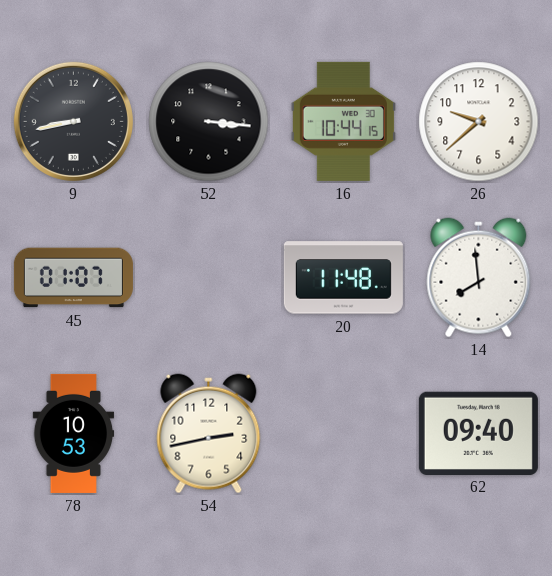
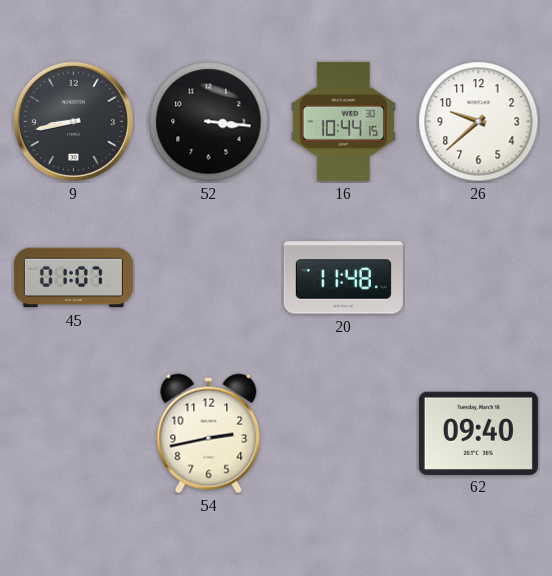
14: 7:59 -> none
78: 10:53 -> none
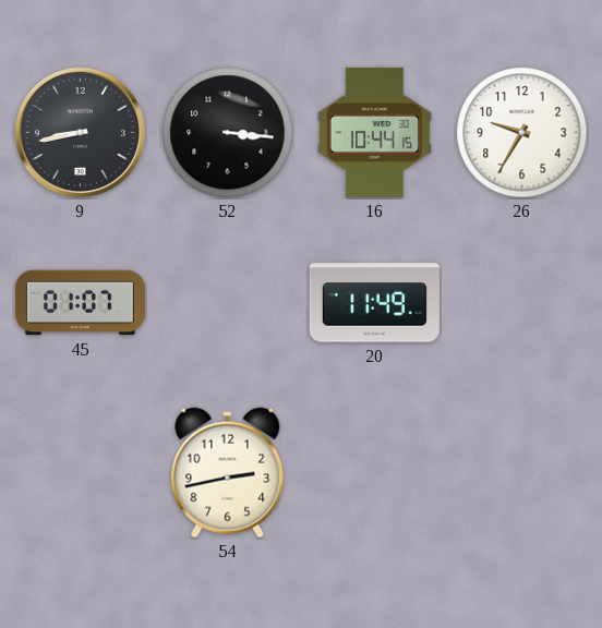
26: 9:38 -> 9:35
20: 11:48 -> 11:49
62: 09:40 -> none
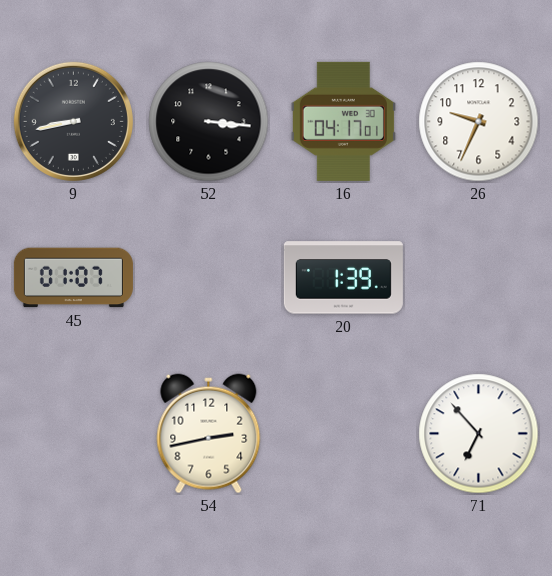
16: 10:44 -> 04:17
26: 9:35 -> 9:34
20: 11:49 -> 1:39
71: none -> 6:53
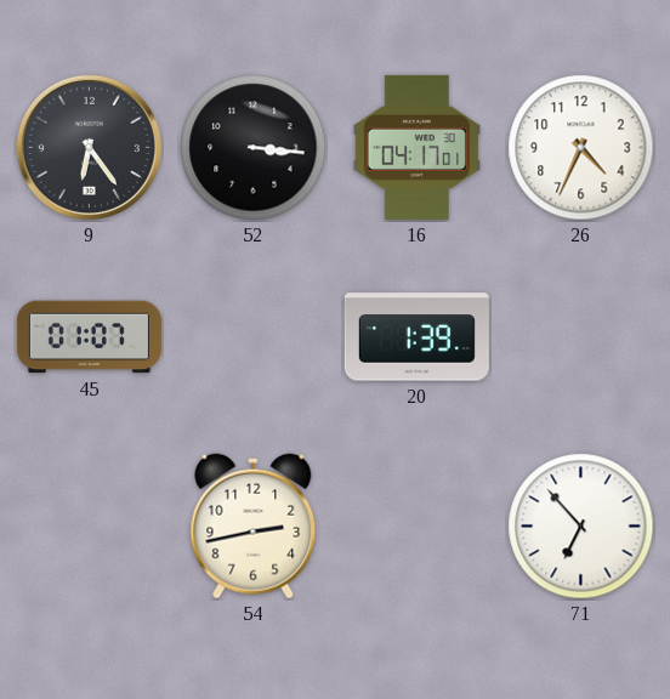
9: 8:43 -> 6:24
26: 9:34 -> 4:34
